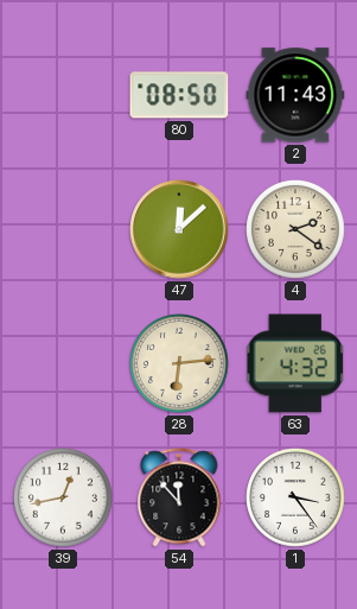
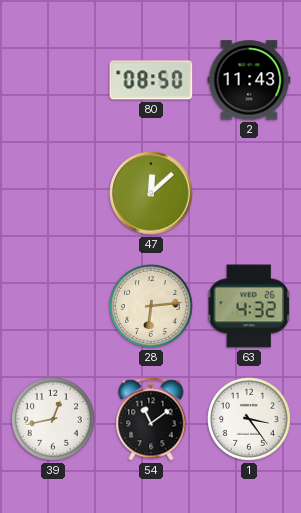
4: 2:21 -> none
54: 11:53 -> 11:09
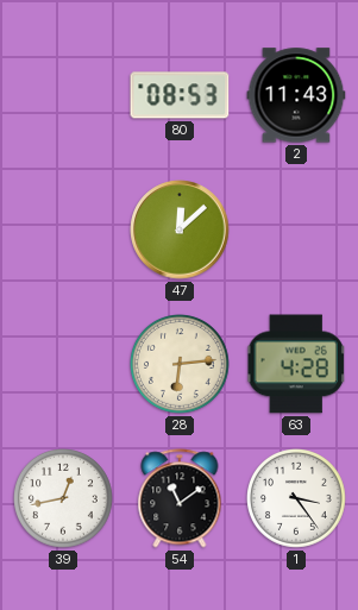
80: 08:50 -> 08:53
63: 4:32 -> 4:28
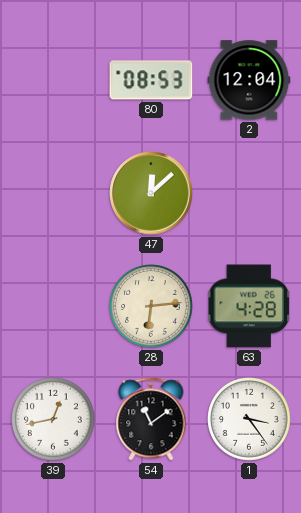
2: 11:43 -> 12:04
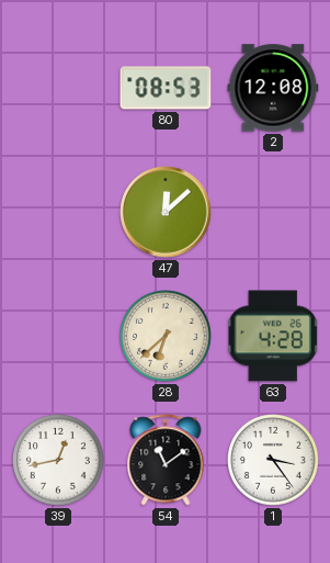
2: 12:04 -> 12:08
28: 6:14 -> 6:38
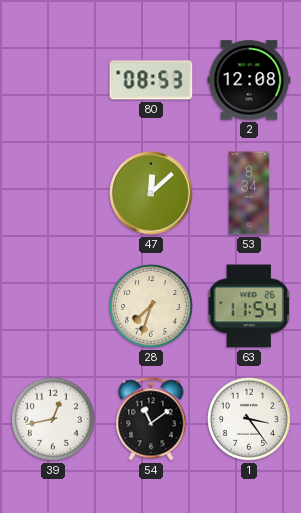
53: none -> 8:34
28: 6:38 -> 7:33
63: 4:28 -> 11:54
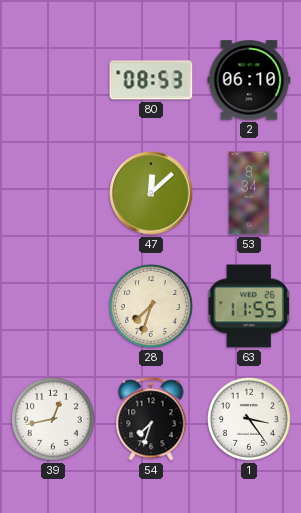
2: 12:08 -> 06:10
63: 11:54 -> 11:55
54: 11:09 -> 7:33
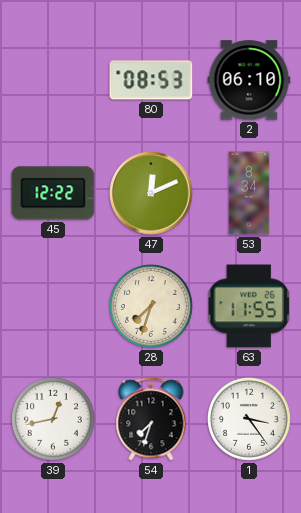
45: none -> 12:22
47: 12:08 -> 12:11
